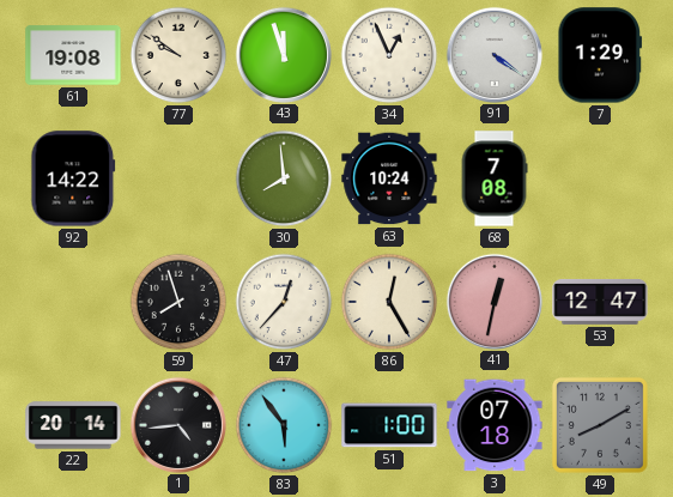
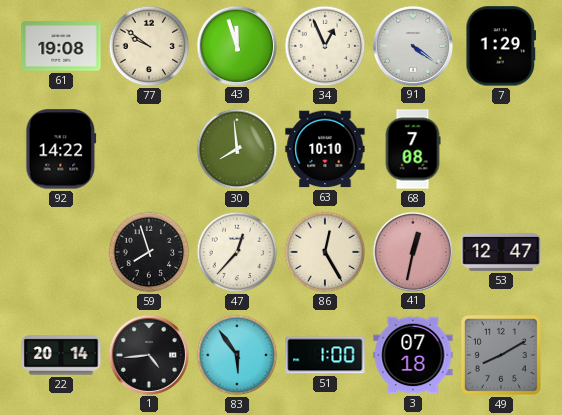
63: 10:24 -> 10:10
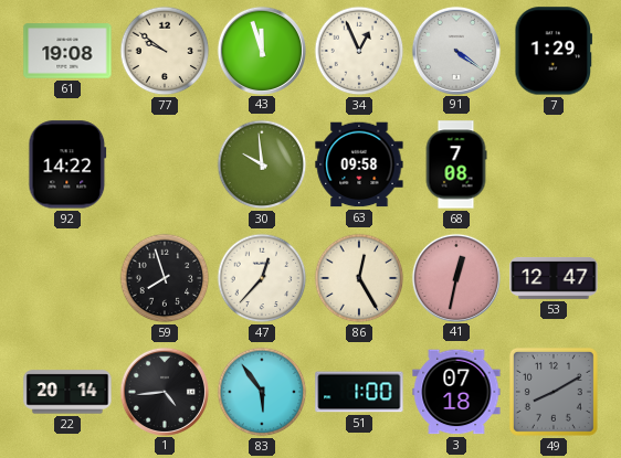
30: 7:59 -> 9:59
63: 10:10 -> 09:58
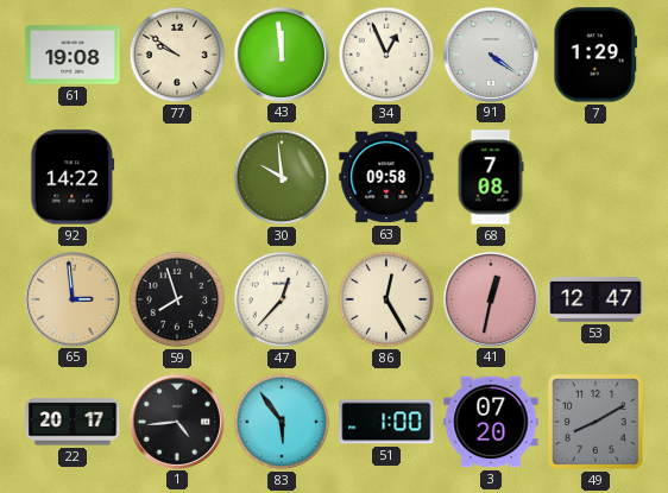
43: 11:57 -> 11:59
65: none -> 2:59
22: 20:14 -> 20:17
3: 07:18 -> 07:20
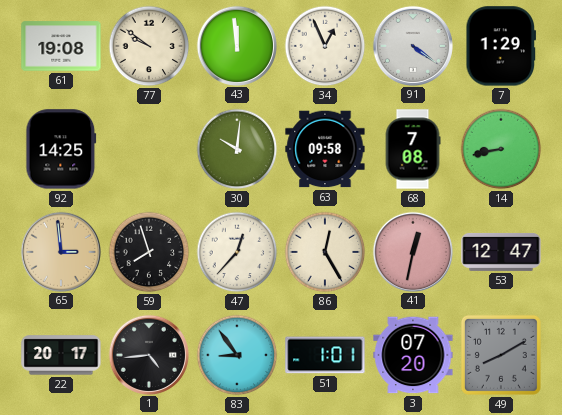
92: 14:22 -> 14:25
30: 9:59 -> 10:01
14: none -> 8:43
83: 5:54 -> 8:54
51: 1:00 -> 1:01
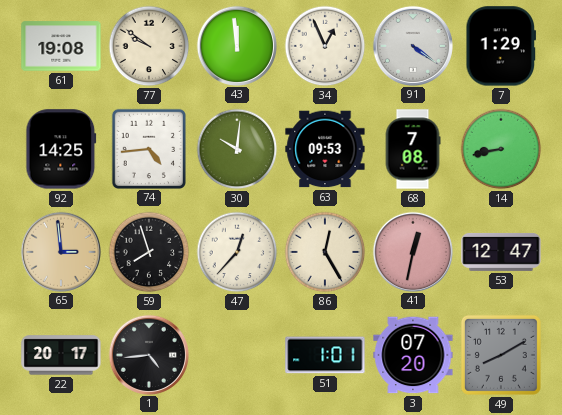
74: none -> 4:44
63: 09:58 -> 09:53
83: 8:54 -> none
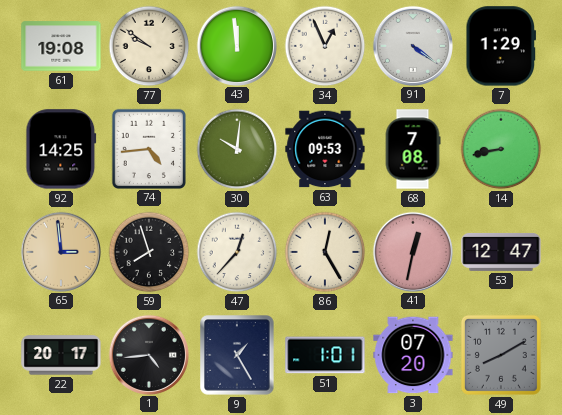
9: none -> 1:25
